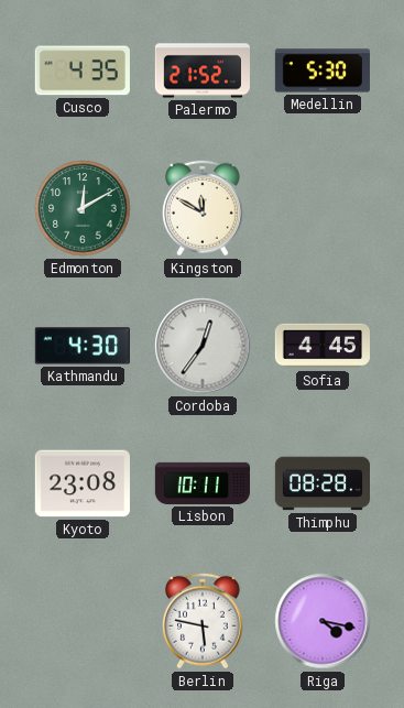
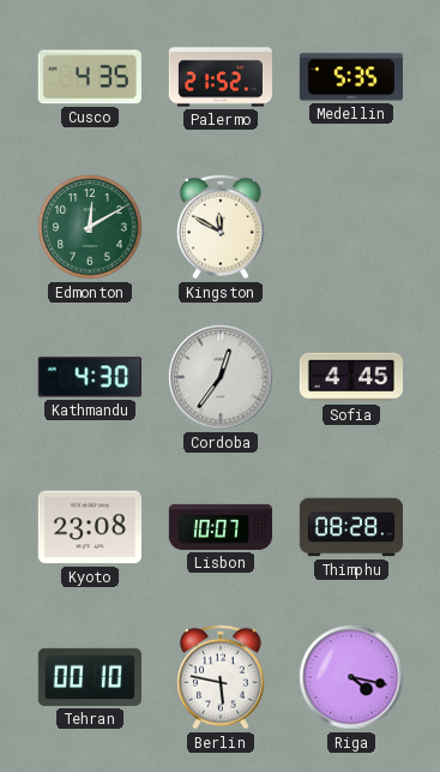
Medellin: 5:30 -> 5:35
Lisbon: 10:11 -> 10:07
Tehran: none -> 00:10
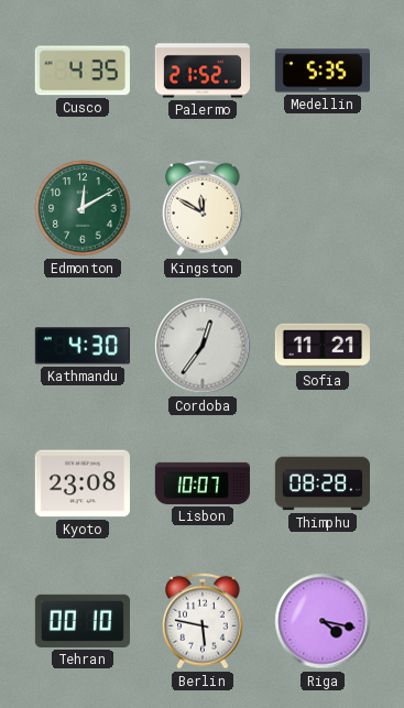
Sofia: 4:45 -> 11:21
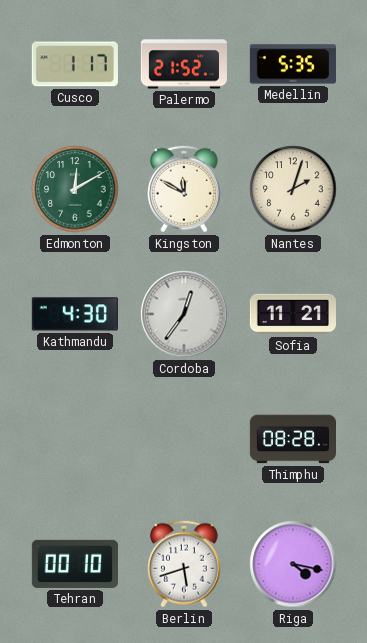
Cusco: 4:35 -> 1:17
Nantes: none -> 2:03
Kyoto: 23:08 -> none
Lisbon: 10:07 -> none
Berlin: 5:47 -> 5:42
